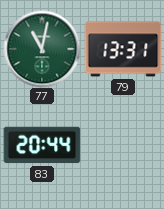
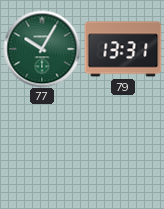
77: 11:02 -> 10:05
83: 20:44 -> none
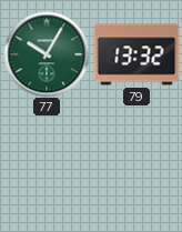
79: 13:31 -> 13:32
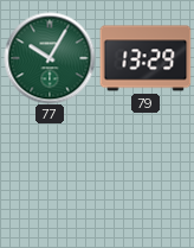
79: 13:32 -> 13:29
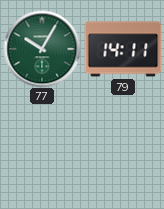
79: 13:29 -> 14:11
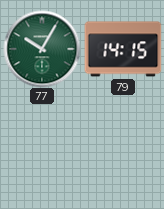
79: 14:11 -> 14:15
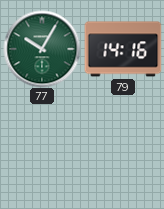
79: 14:15 -> 14:16
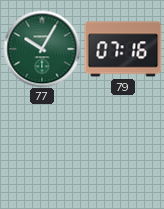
79: 14:16 -> 07:16
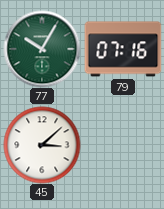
45: none -> 3:08
